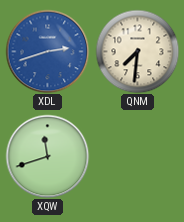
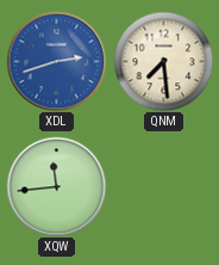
QNM: 7:31 -> 7:29
XQW: 11:42 -> 11:44
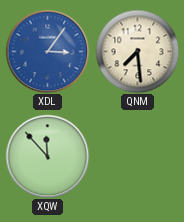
XDL: 2:42 -> 3:06
XQW: 11:44 -> 11:53
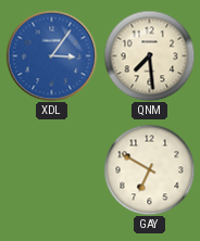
XQW: 11:53 -> none
GAY: none -> 6:50
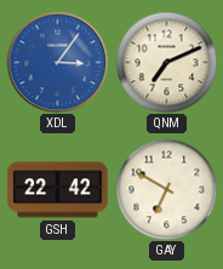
QNM: 7:29 -> 7:11
GSH: none -> 22:42
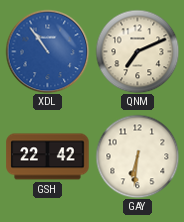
XDL: 3:06 -> 10:54
GAY: 6:50 -> 6:31
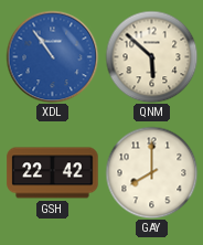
QNM: 7:11 -> 5:52
GAY: 6:31 -> 8:00
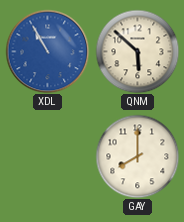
XDL: 10:54 -> 10:55
GSH: 22:42 -> none
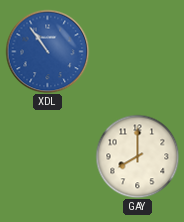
XDL: 10:55 -> 10:54
QNM: 5:52 -> none
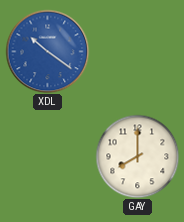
XDL: 10:54 -> 10:21
